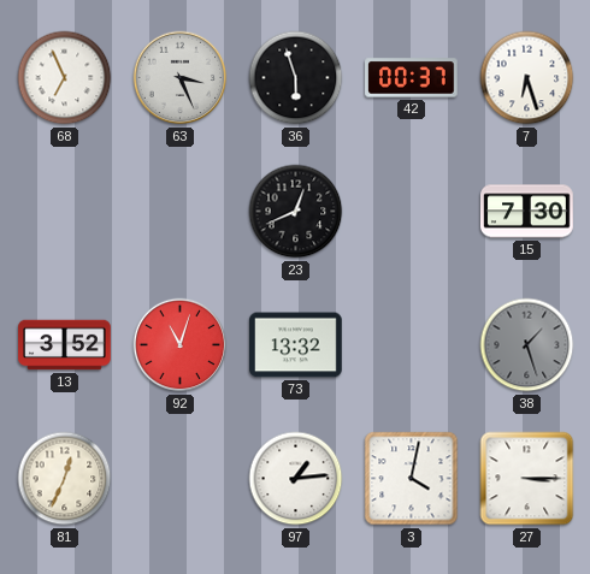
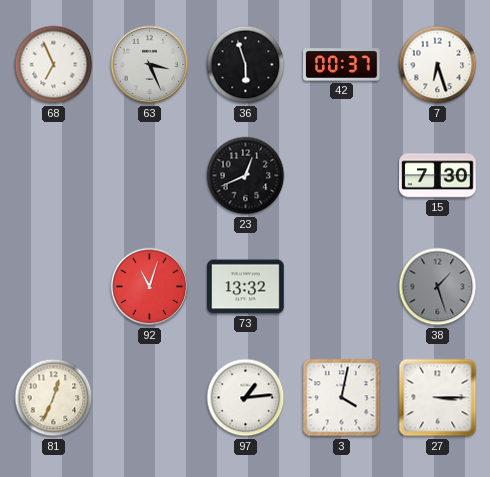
13: 3:52 -> none
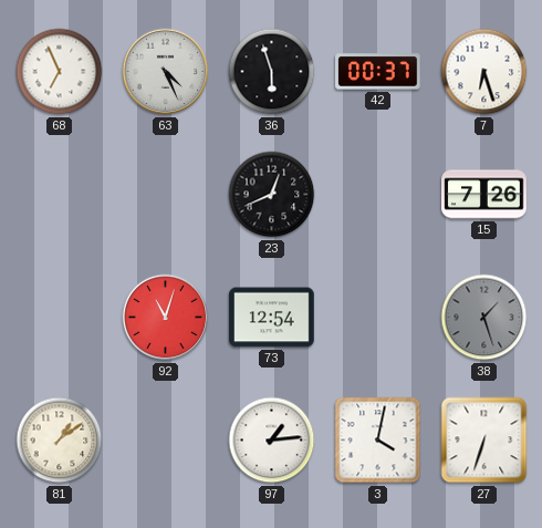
63: 3:26 -> 4:26
15: 7:30 -> 7:26
73: 13:32 -> 12:54
81: 12:34 -> 1:09
27: 3:15 -> 6:33
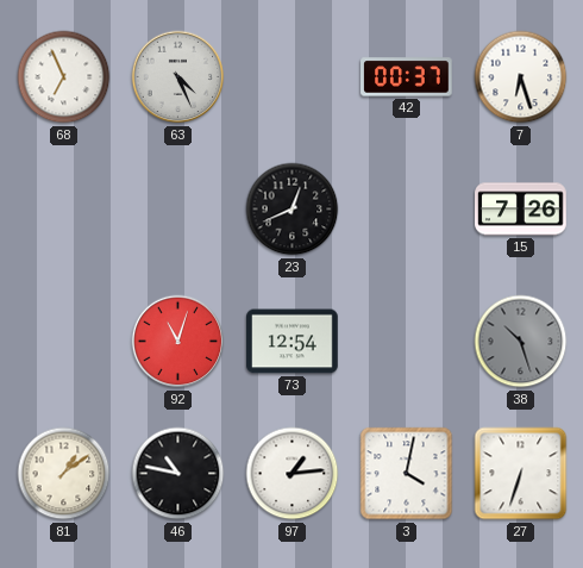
36: 5:57 -> none
38: 1:27 -> 10:27
46: none -> 10:47
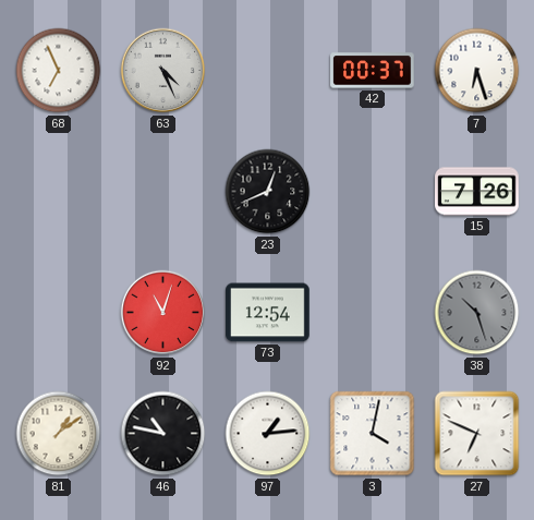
27: 6:33 -> 6:49
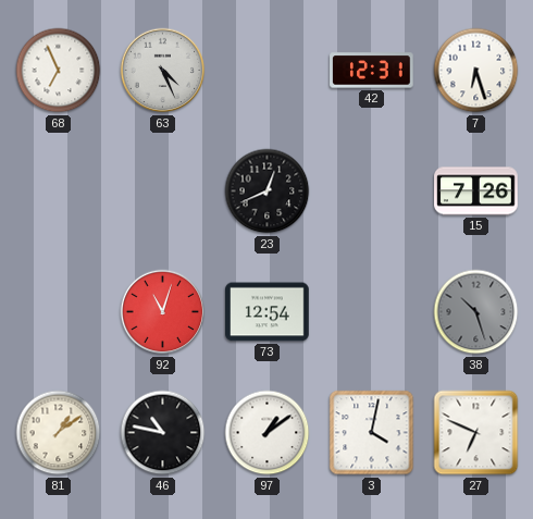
42: 00:37 -> 12:31
97: 1:14 -> 1:09
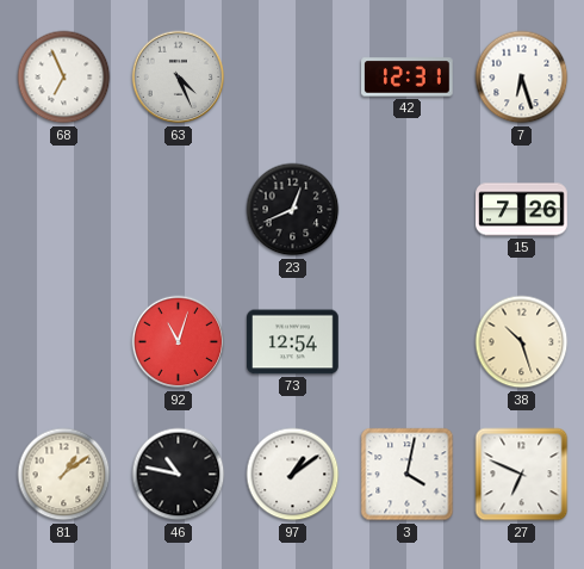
38 dial: grey -> cream
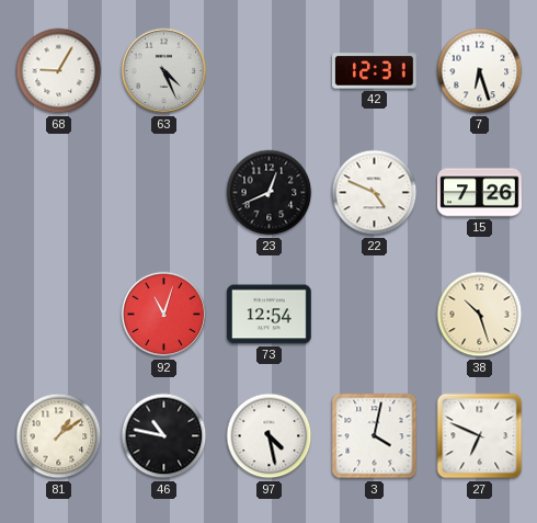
68: 6:56 -> 9:05
22: none -> 4:49
97: 1:09 -> 4:28
